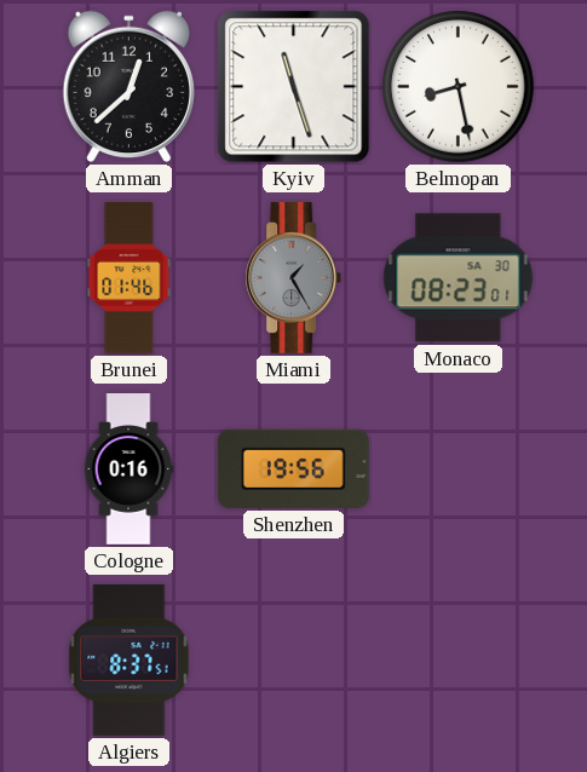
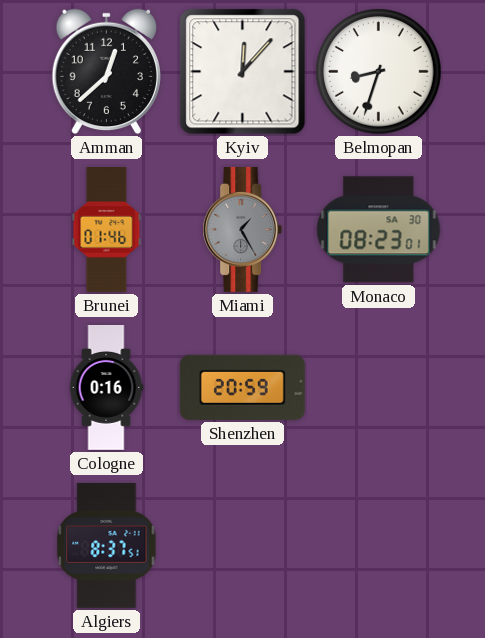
Kyiv: 11:27 -> 12:07
Belmopan: 8:28 -> 8:33
Shenzhen: 19:56 -> 20:59
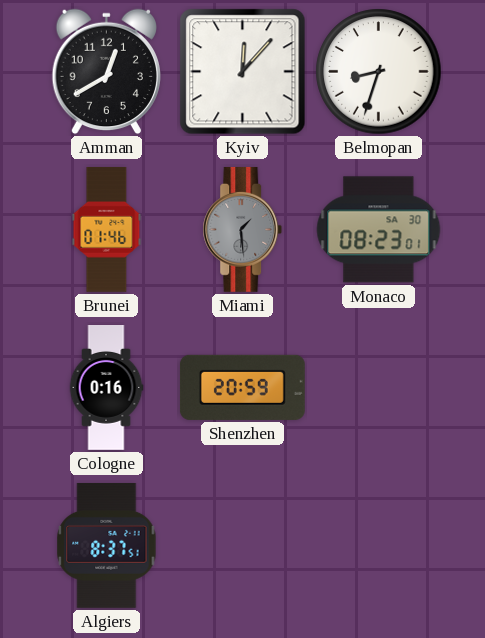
Amman: 12:38 -> 12:40
Miami: 1:25 -> 1:29
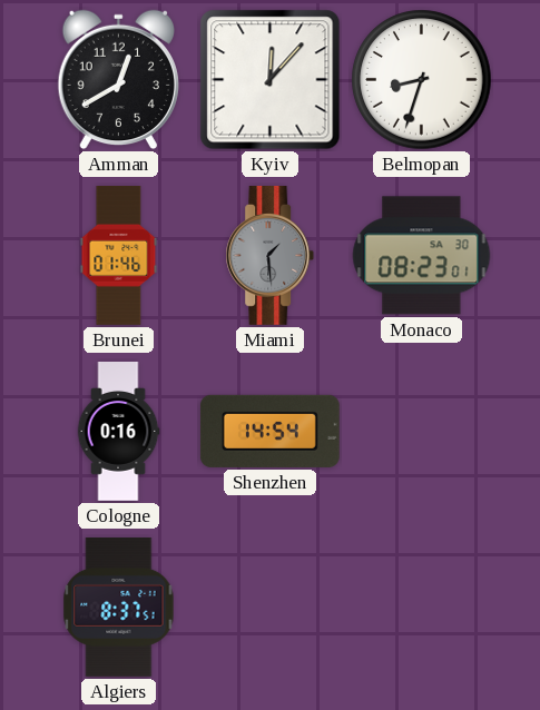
Shenzhen: 20:59 -> 14:54
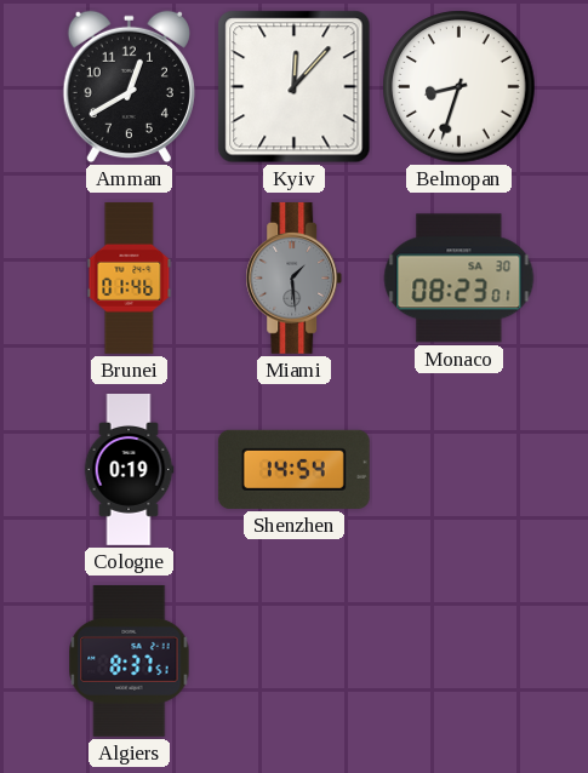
Cologne: 0:16 -> 0:19
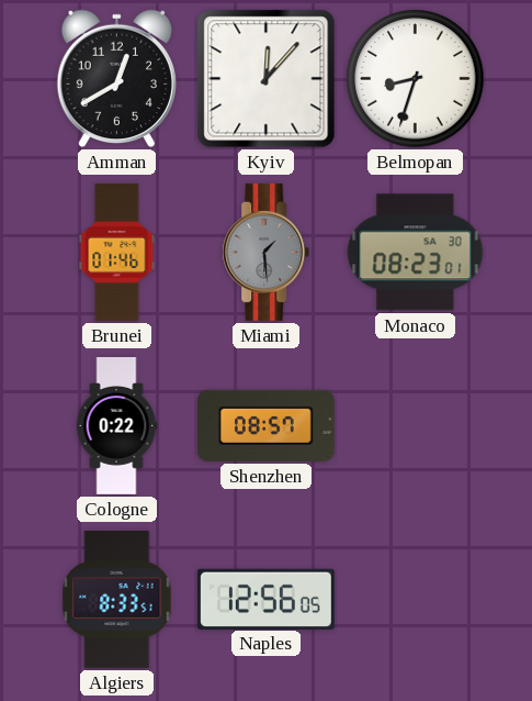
Cologne: 0:19 -> 0:22
Shenzhen: 14:54 -> 08:57
Algiers: 8:37 -> 8:33
Naples: none -> 12:56
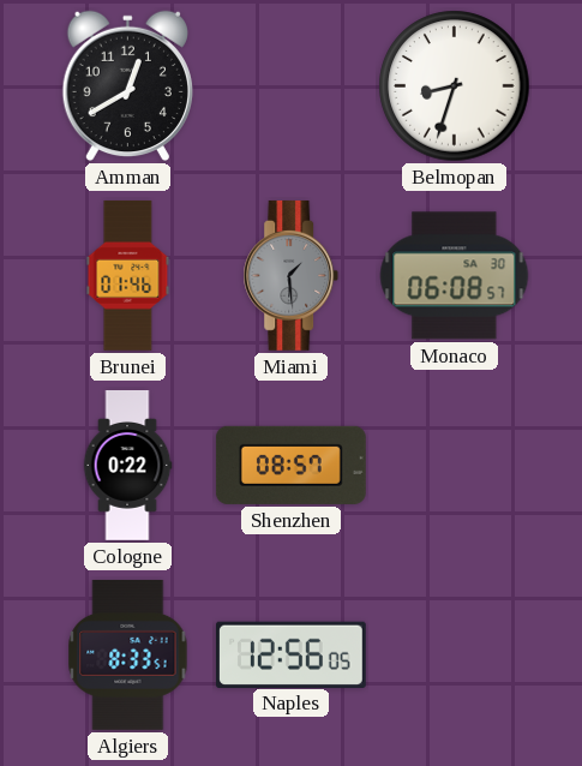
Kyiv: 12:07 -> none
Monaco: 08:23 -> 06:08
